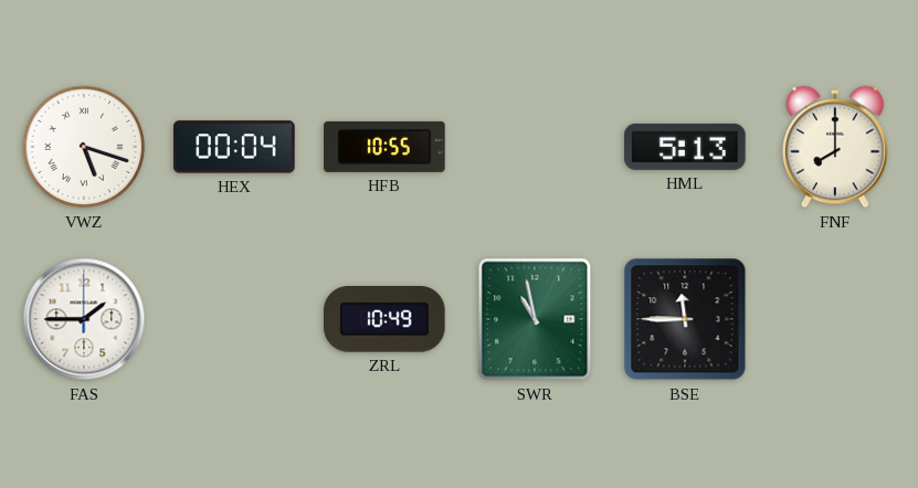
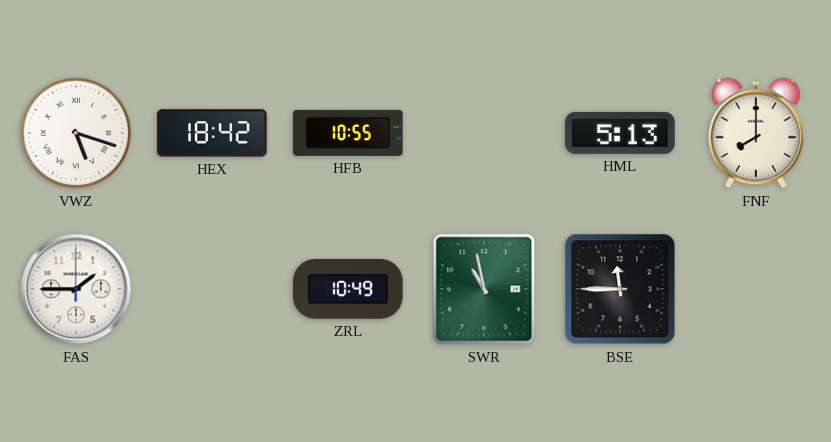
HEX: 00:04 -> 18:42
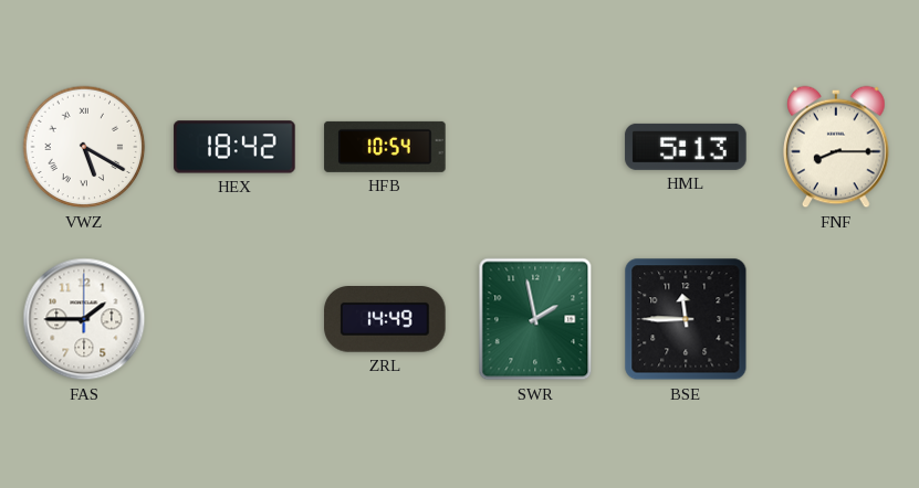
VWZ: 5:18 -> 5:20
HFB: 10:55 -> 10:54
FNF: 8:00 -> 8:15
ZRL: 10:49 -> 14:49
SWR: 10:58 -> 1:58
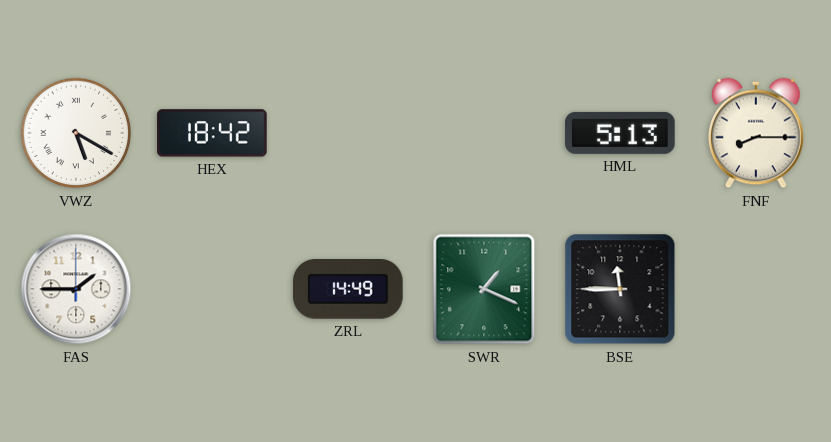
HFB: 10:54 -> none
SWR: 1:58 -> 1:19
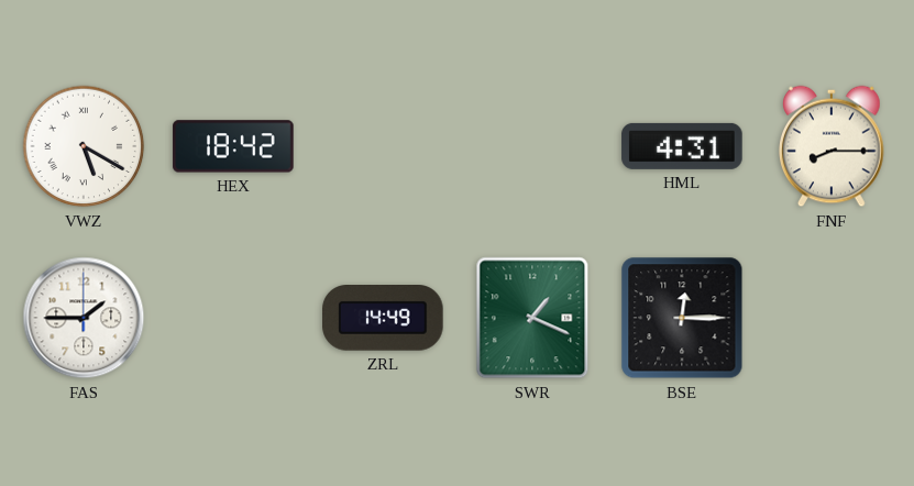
HML: 5:13 -> 4:31
BSE: 11:45 -> 12:15
